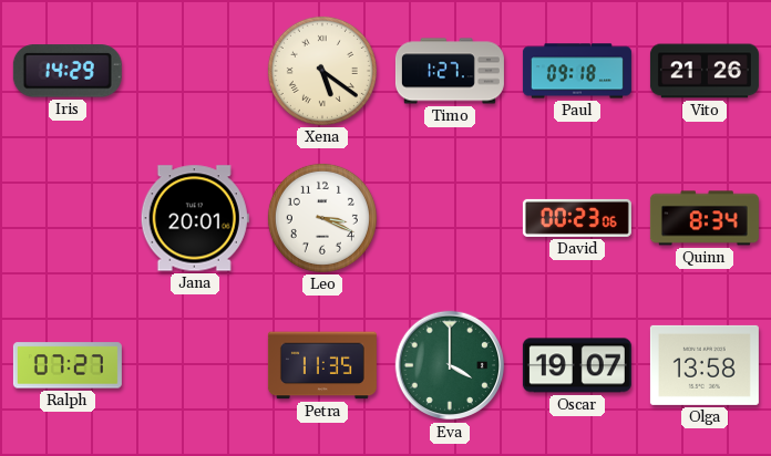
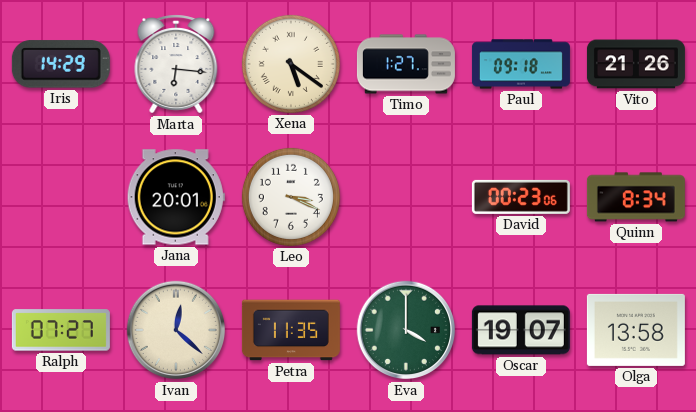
Marta: none -> 6:16
Ivan: none -> 12:22
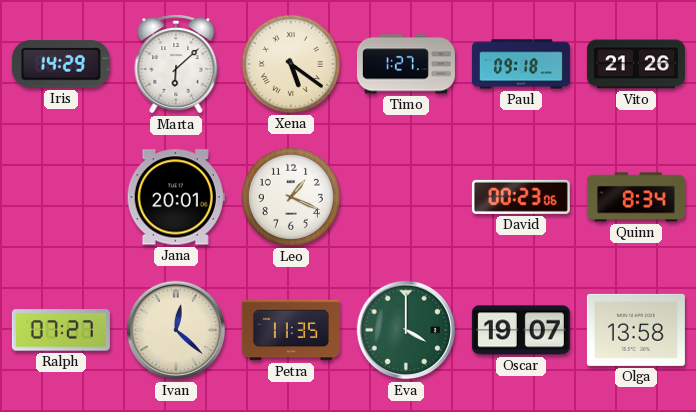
Marta: 6:16 -> 6:08
Leo: 3:19 -> 1:19
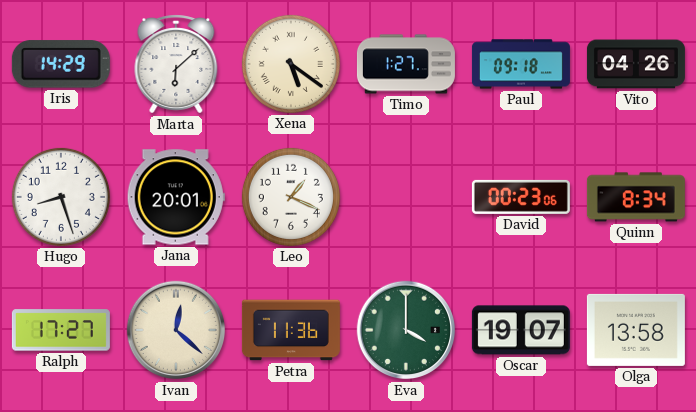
Vito: 21:26 -> 04:26
Hugo: none -> 8:27
Ralph: 07:27 -> 17:27
Petra: 11:35 -> 11:36
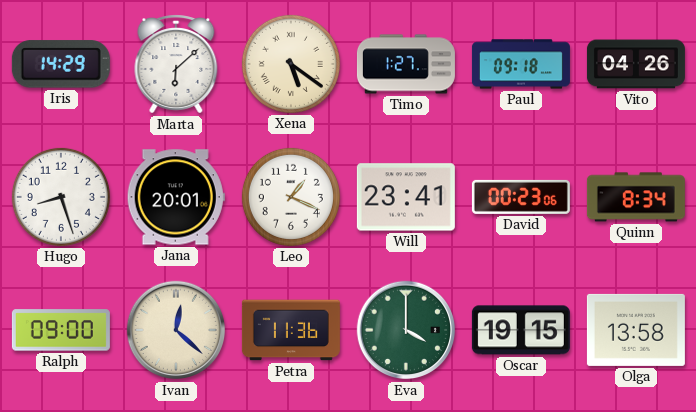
Will: none -> 23:41
Ralph: 17:27 -> 09:00
Oscar: 19:07 -> 19:15
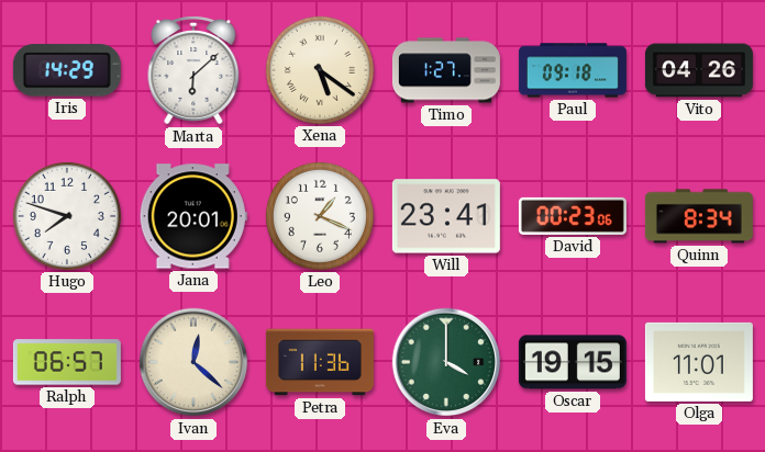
Hugo: 8:27 -> 7:48
Ralph: 09:00 -> 06:57
Olga: 13:58 -> 11:01
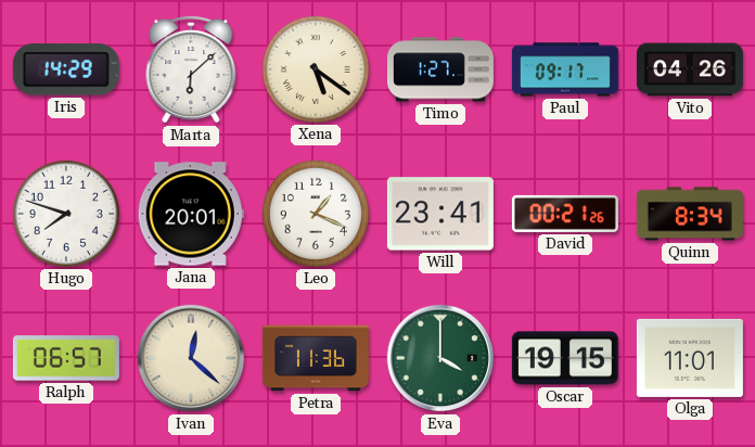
Paul: 09:18 -> 09:17
David: 00:23 -> 00:21
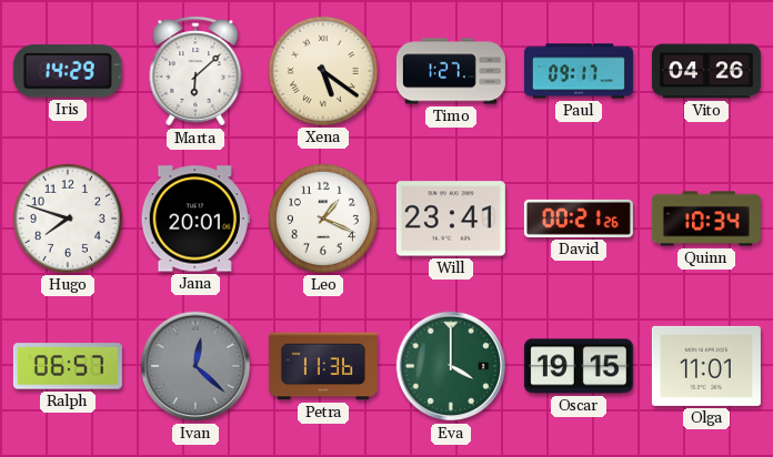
Quinn: 8:34 -> 10:34
Ivan dial: cream -> grey
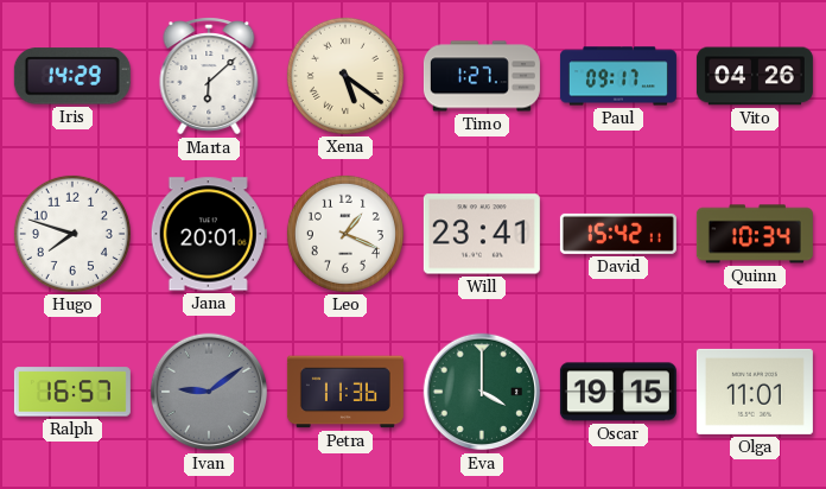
David: 00:21 -> 15:42
Ralph: 06:57 -> 16:57
Ivan: 12:22 -> 9:09
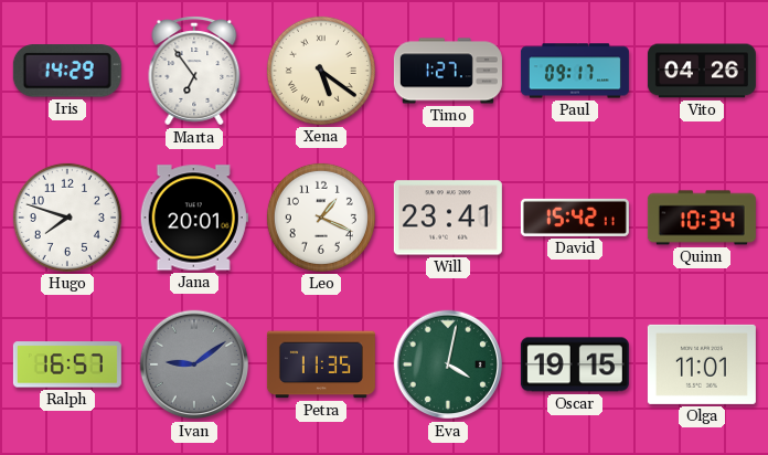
Marta: 6:08 -> 6:54
Petra: 11:36 -> 11:35
Eva: 4:00 -> 4:02
